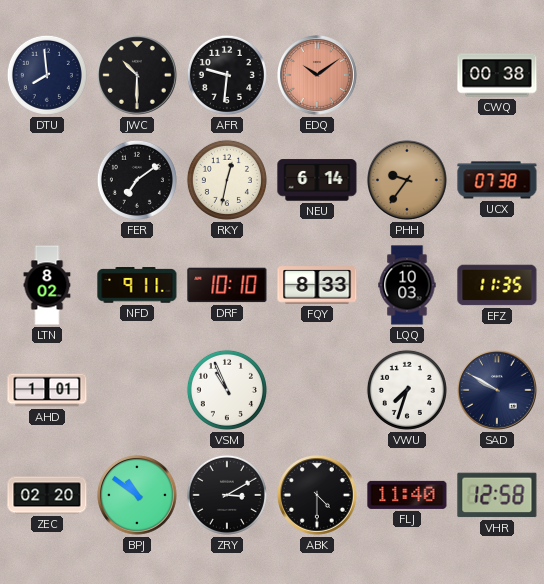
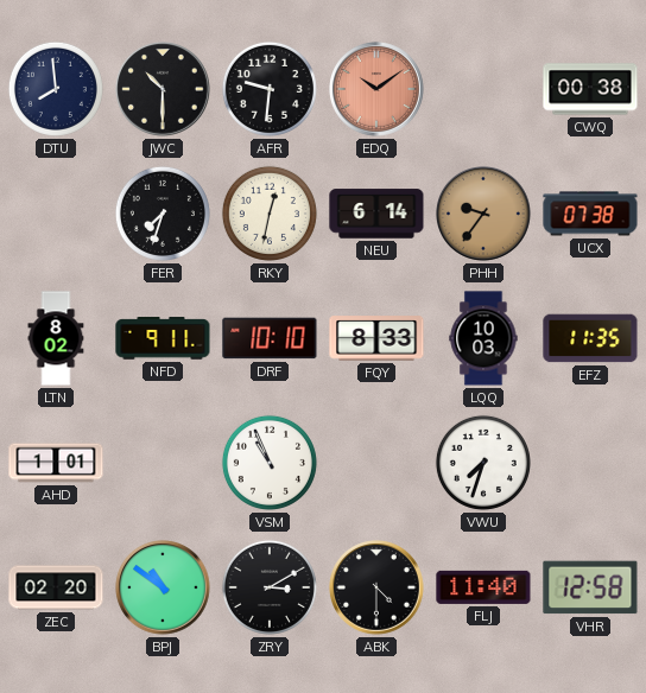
FER: 7:09 -> 7:33
SAD: 9:50 -> none
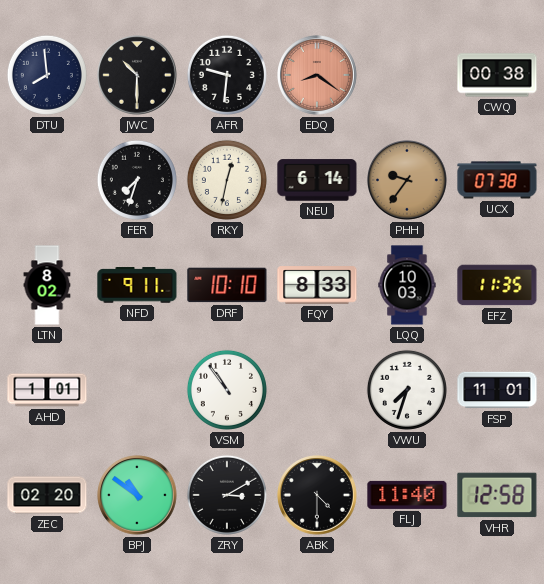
EDQ: 10:09 -> 8:21
VSM: 10:56 -> 10:54
FSP: none -> 11:01
